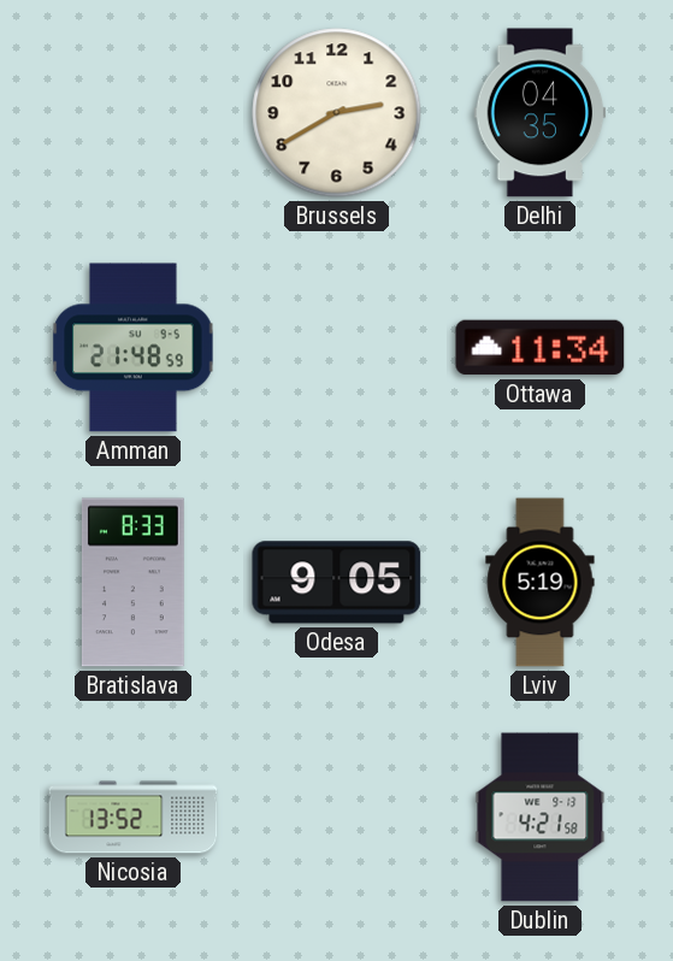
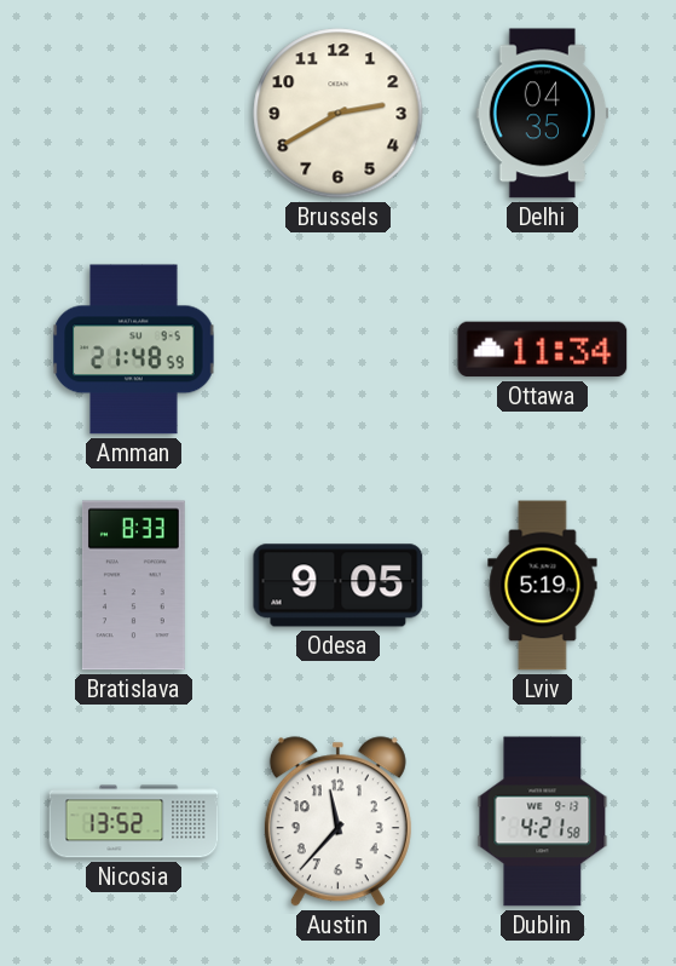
Austin: none -> 11:37
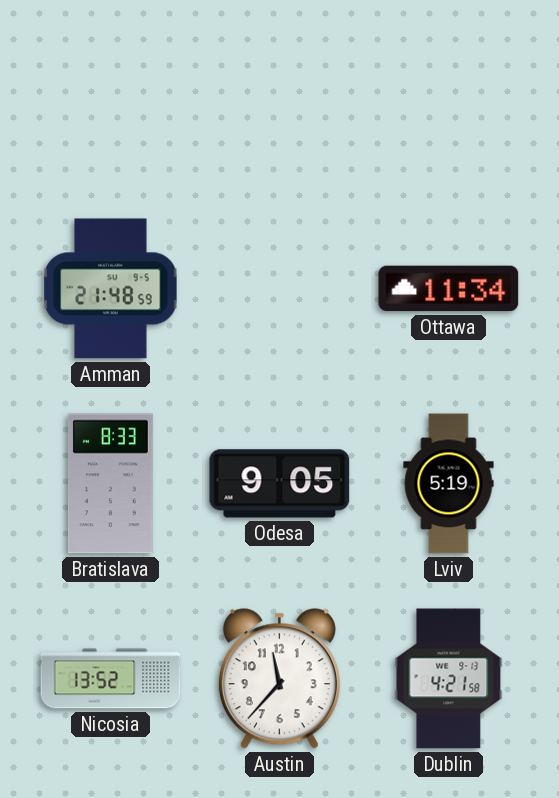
Brussels: 2:40 -> none
Delhi: 04:35 -> none
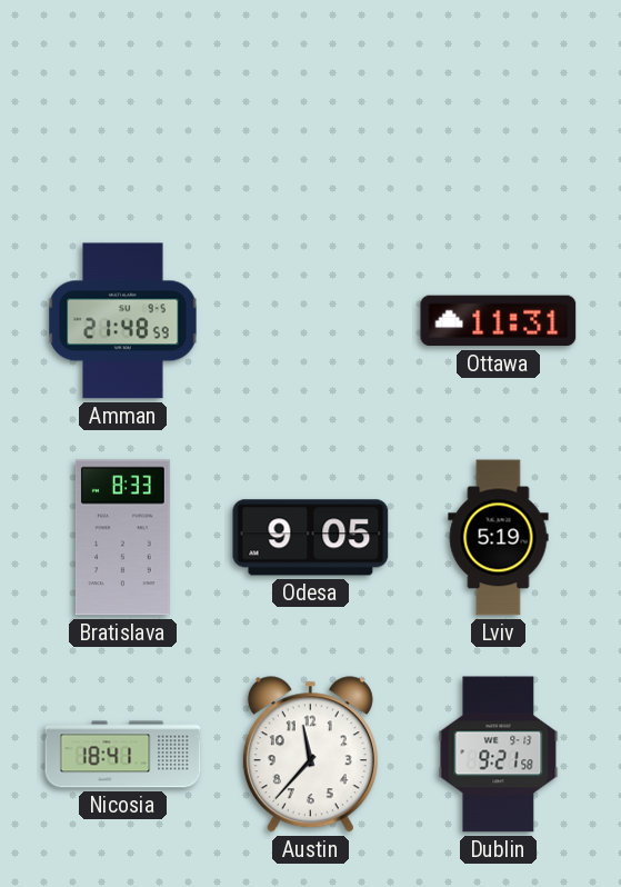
Ottawa: 11:34 -> 11:31
Nicosia: 13:52 -> 18:41
Dublin: 4:21 -> 9:21
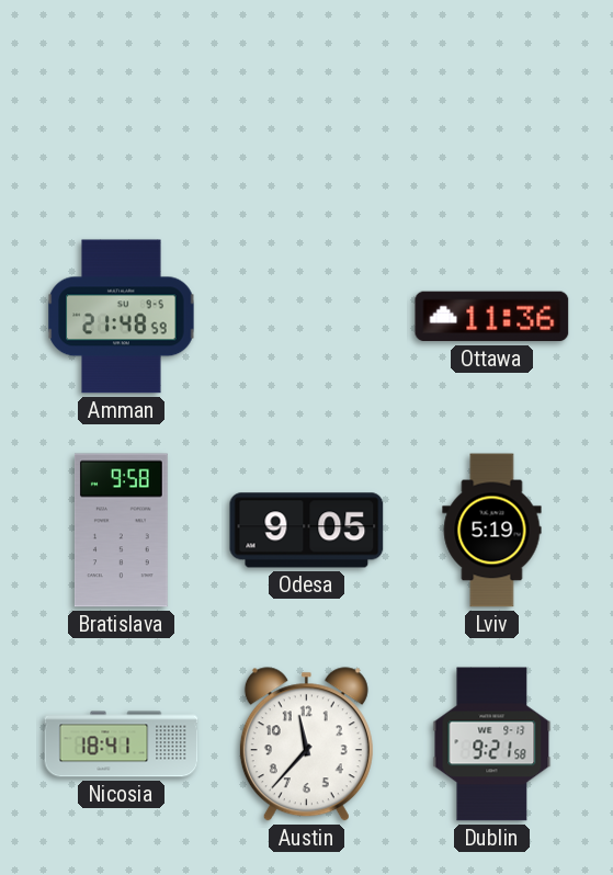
Ottawa: 11:31 -> 11:36
Bratislava: 8:33 -> 9:58
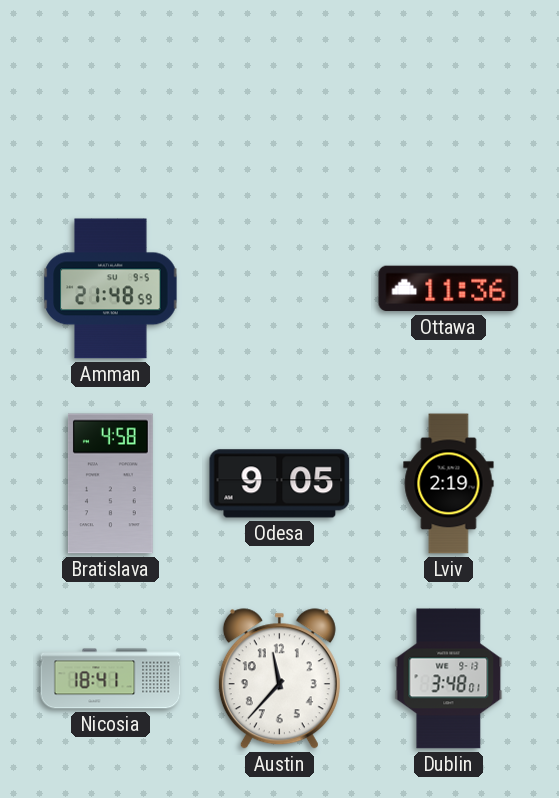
Bratislava: 9:58 -> 4:58
Lviv: 5:19 -> 2:19
Dublin: 9:21 -> 3:48
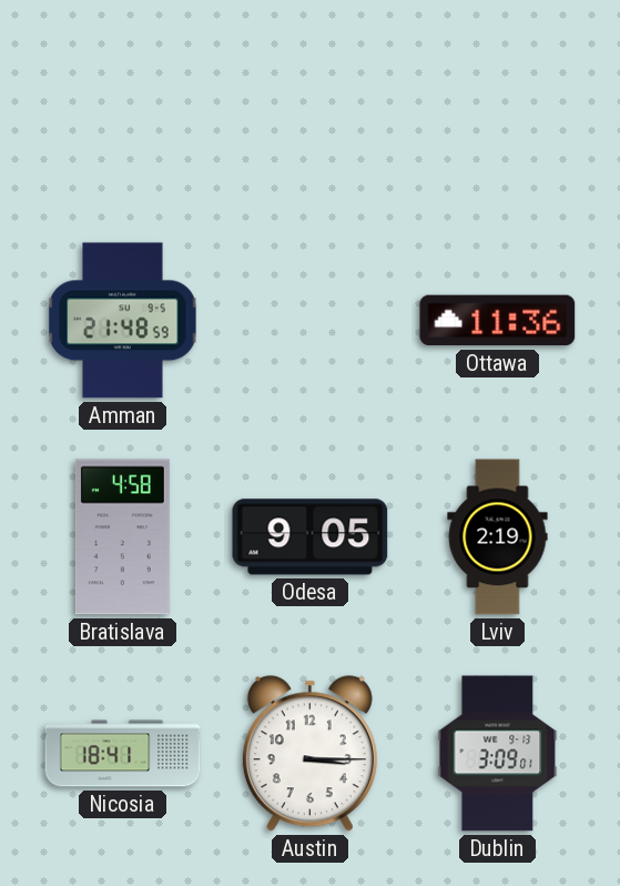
Austin: 11:37 -> 3:15
Dublin: 3:48 -> 3:09
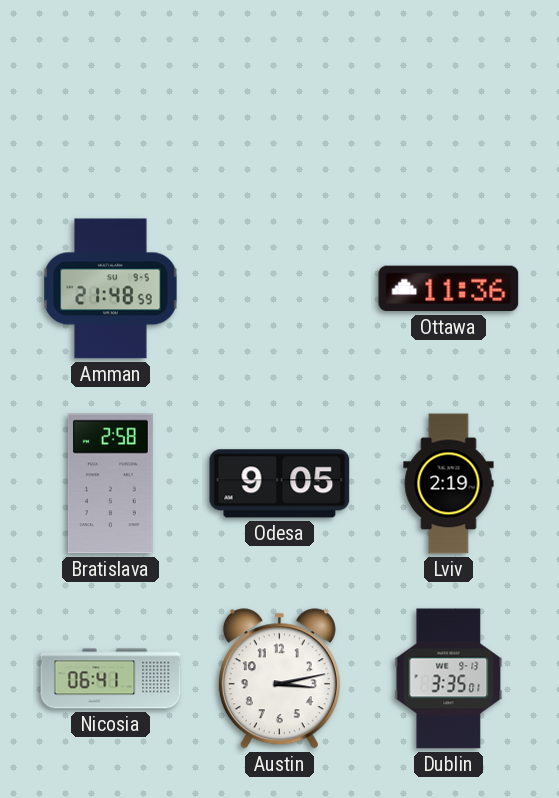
Bratislava: 4:58 -> 2:58
Nicosia: 18:41 -> 06:41
Austin: 3:15 -> 3:13
Dublin: 3:09 -> 3:35
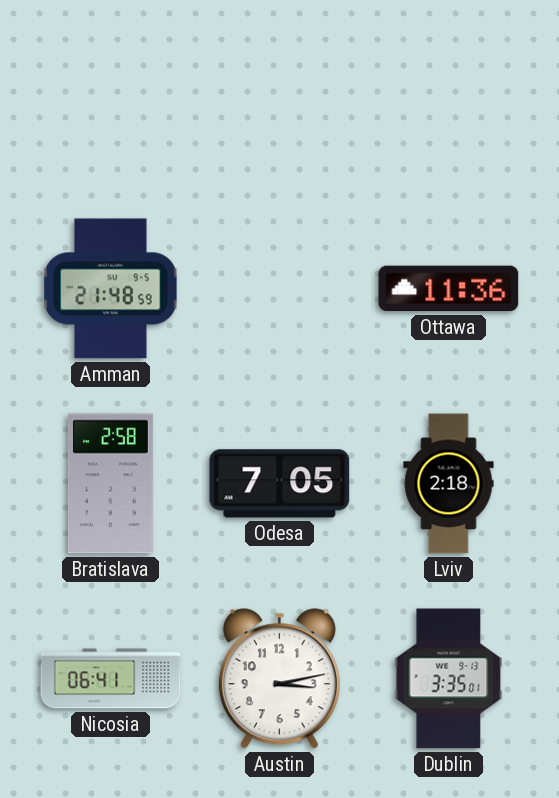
Odesa: 9:05 -> 7:05
Lviv: 2:19 -> 2:18
